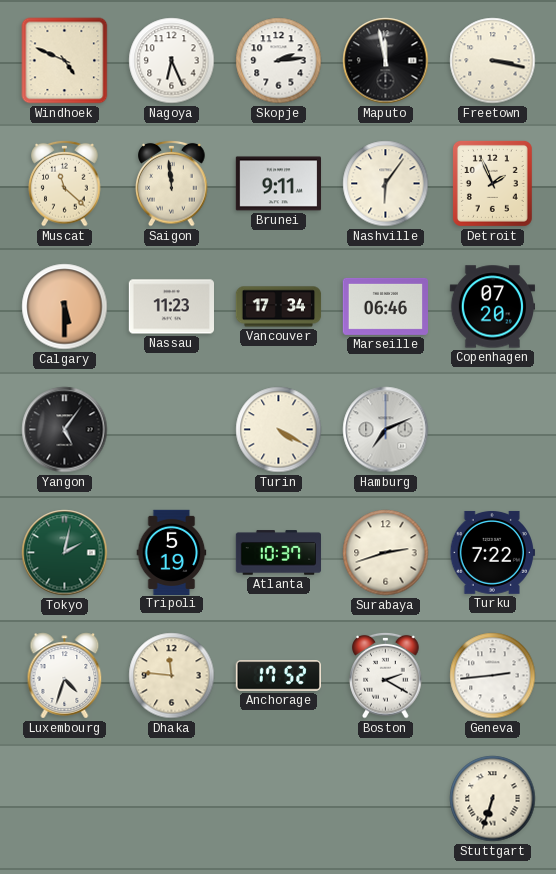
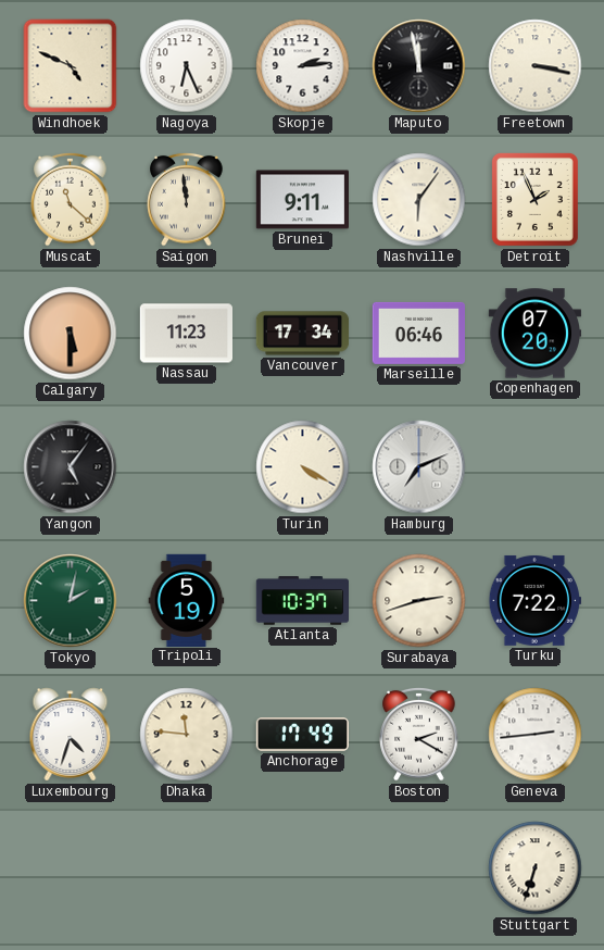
Anchorage: 17:52 -> 17:49
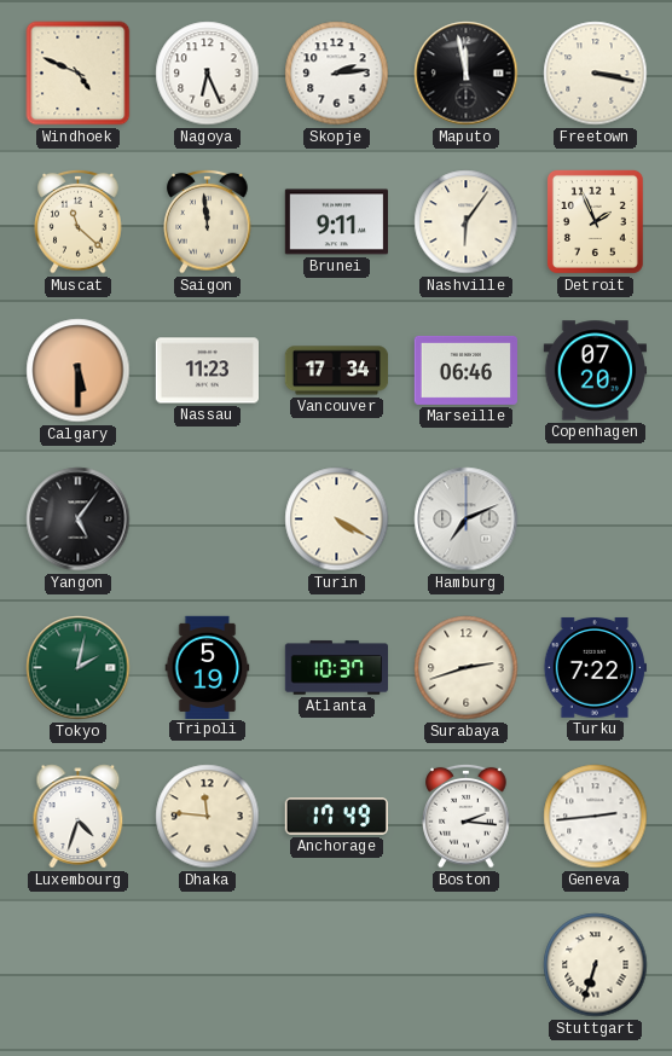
Boston: 2:20 -> 2:16
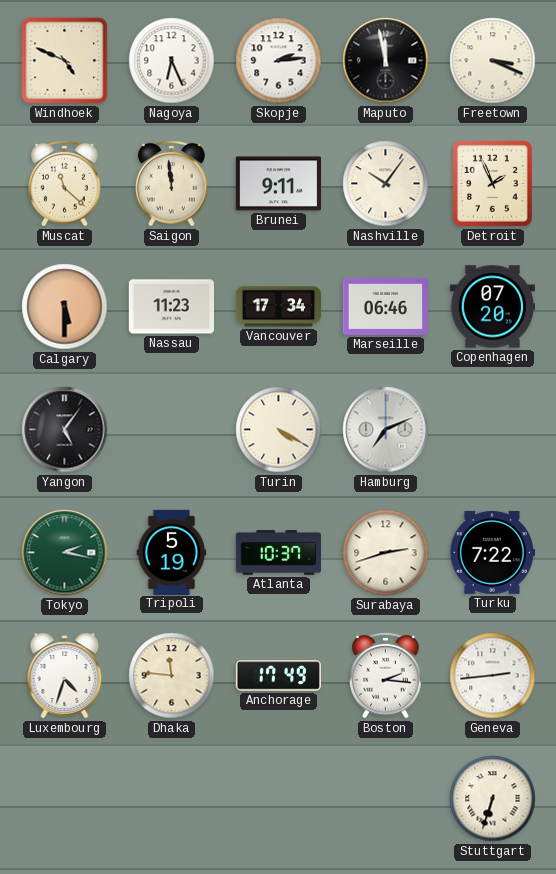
Freetown: 3:17 -> 3:19
Nashville: 6:06 -> 10:06
Tokyo: 2:02 -> 2:17
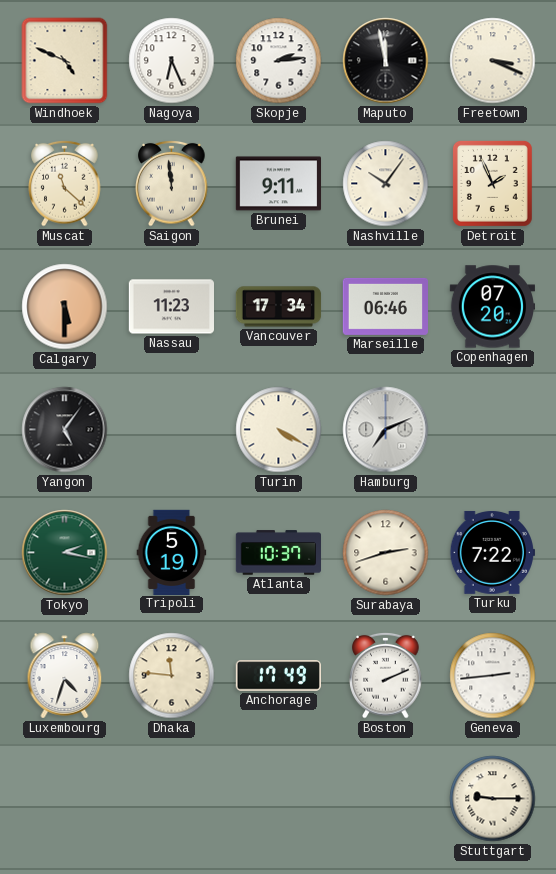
Boston: 2:16 -> 2:11
Stuttgart: 6:33 -> 9:15
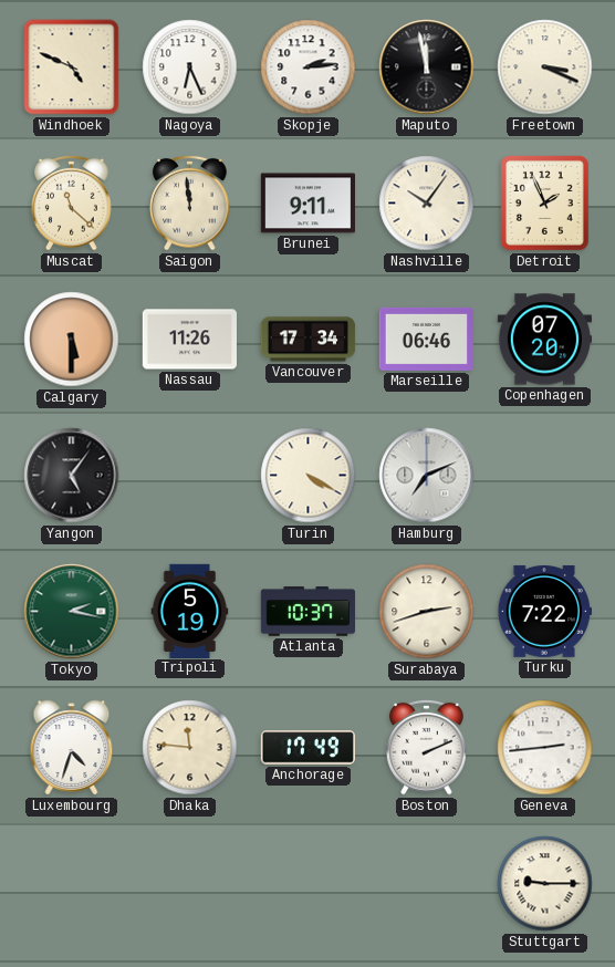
Nassau: 11:23 -> 11:26
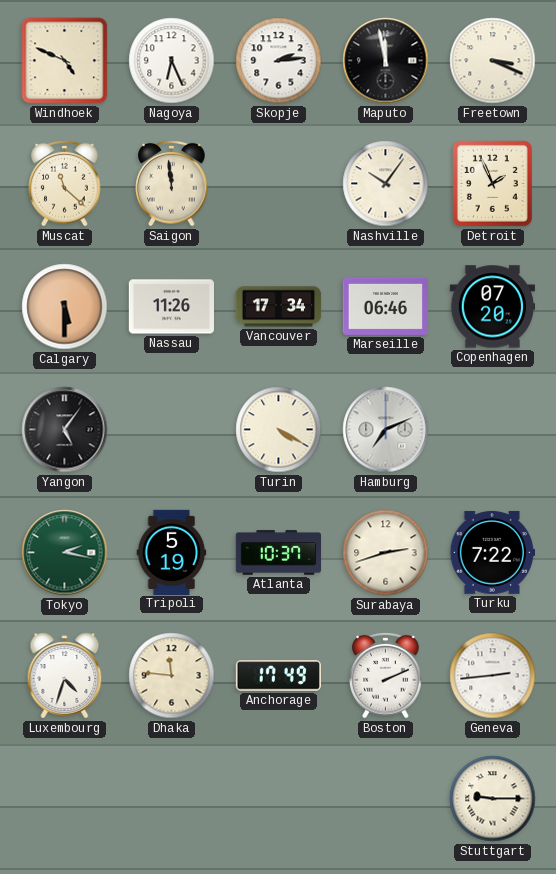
Brunei: 9:11 -> none
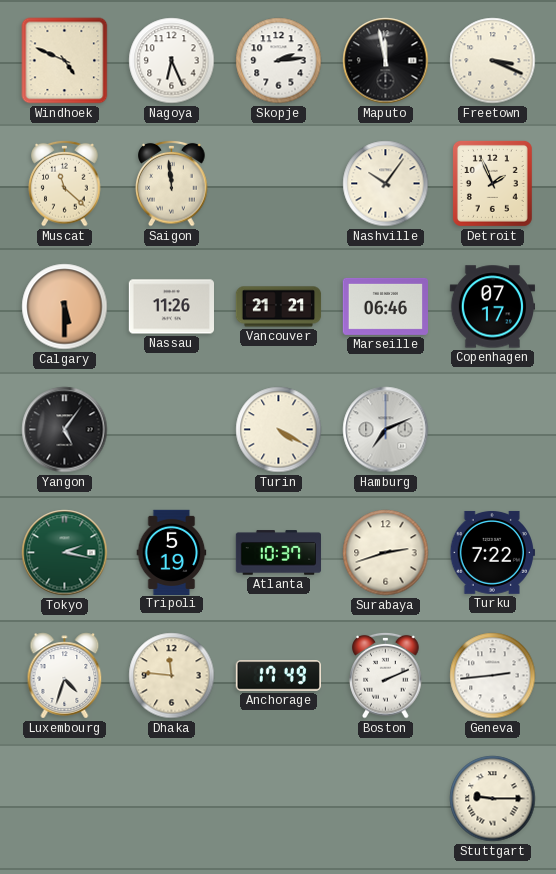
Vancouver: 17:34 -> 21:21
Copenhagen: 07:20 -> 07:17
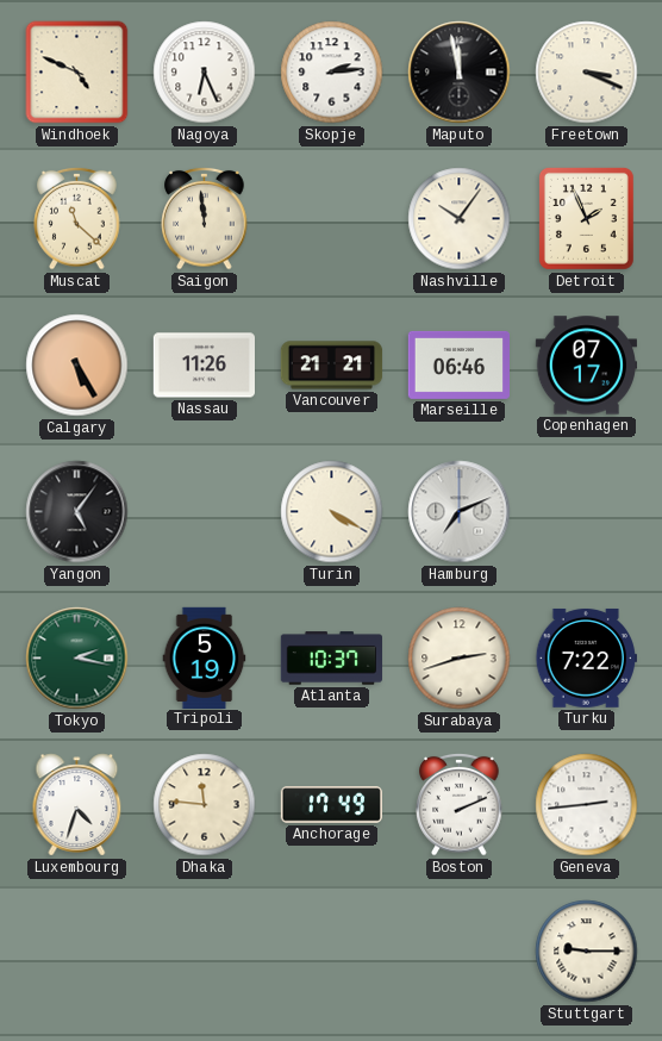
Calgary: 5:30 -> 5:25
